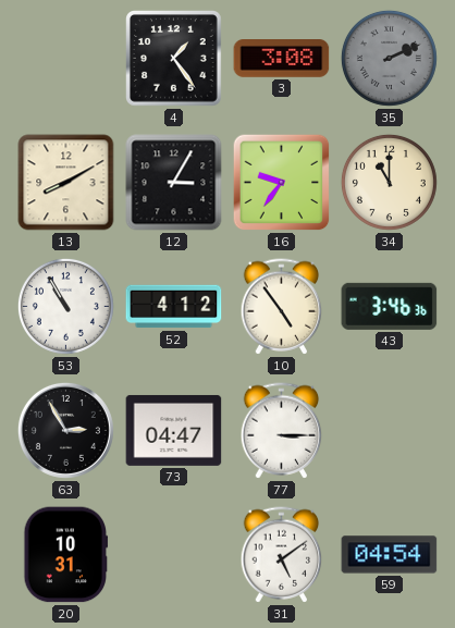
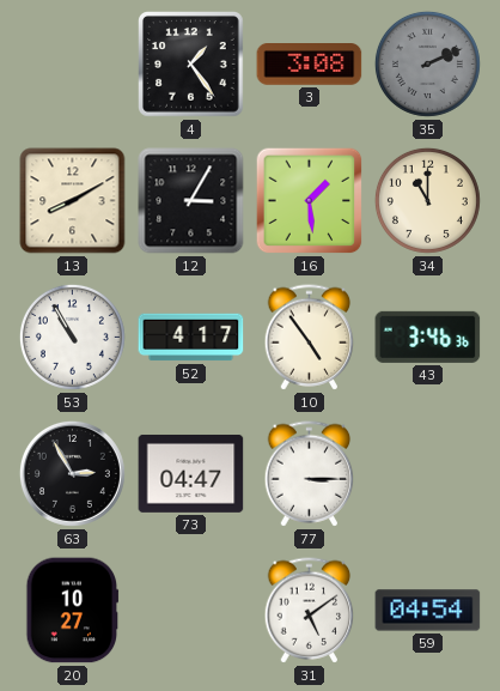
16: 9:36 -> 1:29
52: 4:12 -> 4:17
20: 10:31 -> 10:27
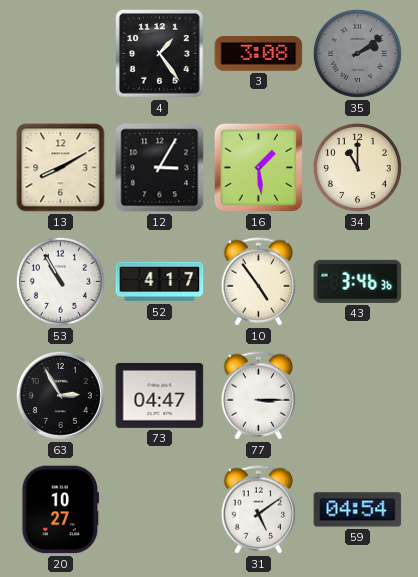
35: 2:11 -> 2:09
